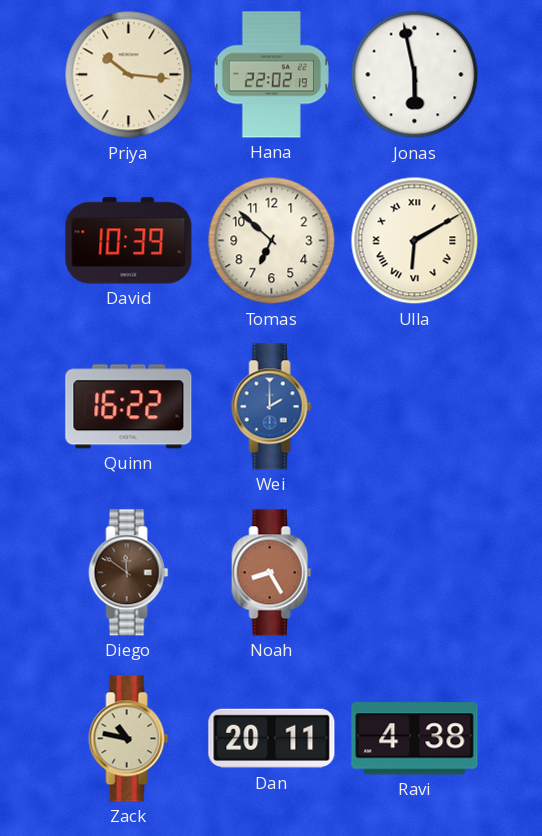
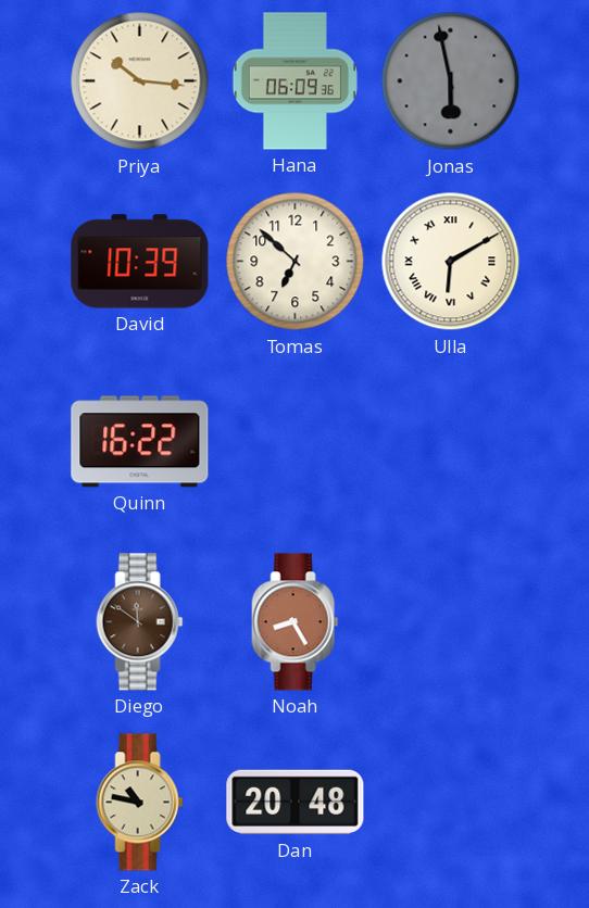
Hana: 22:02 -> 06:09
Jonas dial: white -> grey
Wei: 2:00 -> none
Dan: 20:11 -> 20:48
Ravi: 4:38 -> none
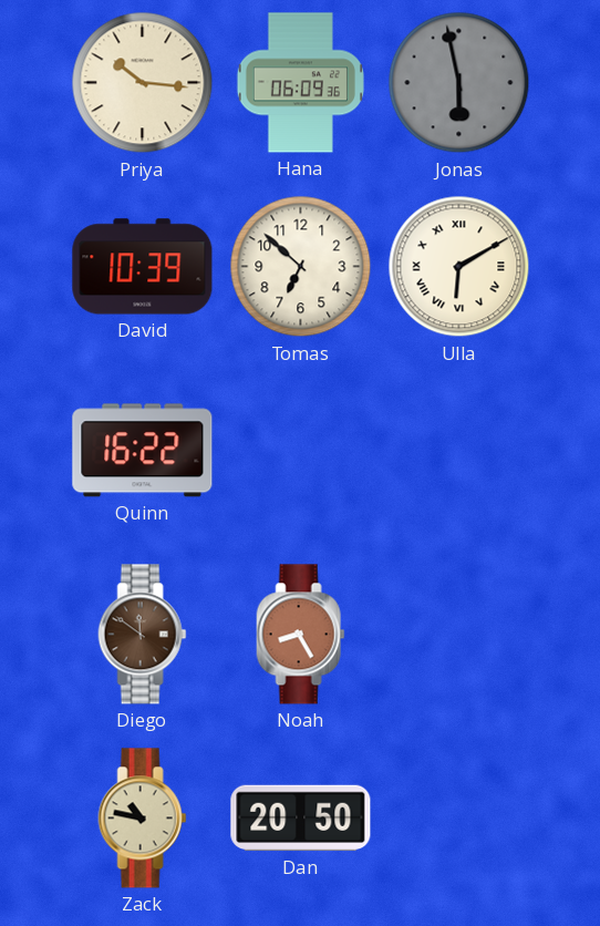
Dan: 20:48 -> 20:50
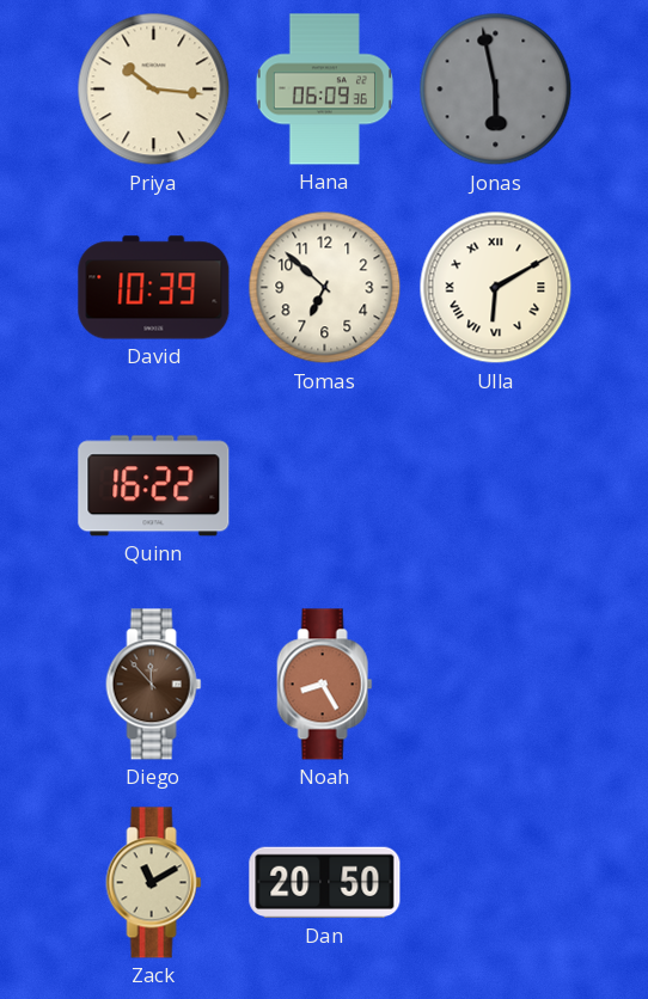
Diego: 11:51 -> 11:53
Zack: 10:47 -> 11:10
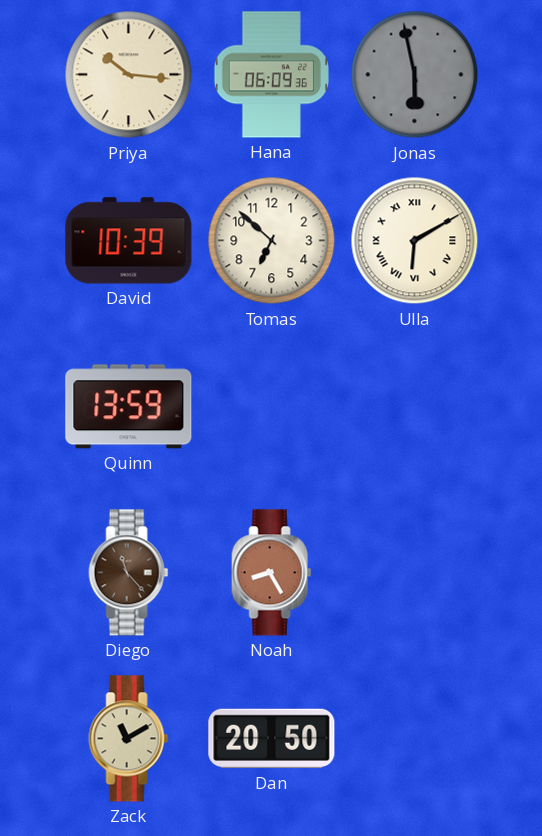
Quinn: 16:22 -> 13:59
Diego: 11:53 -> 11:23
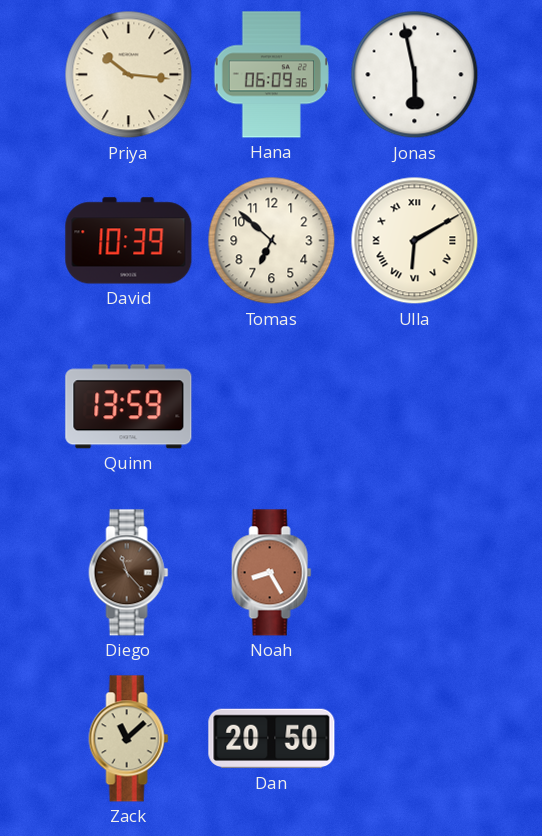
Jonas dial: grey -> white
Zack: 11:10 -> 11:08
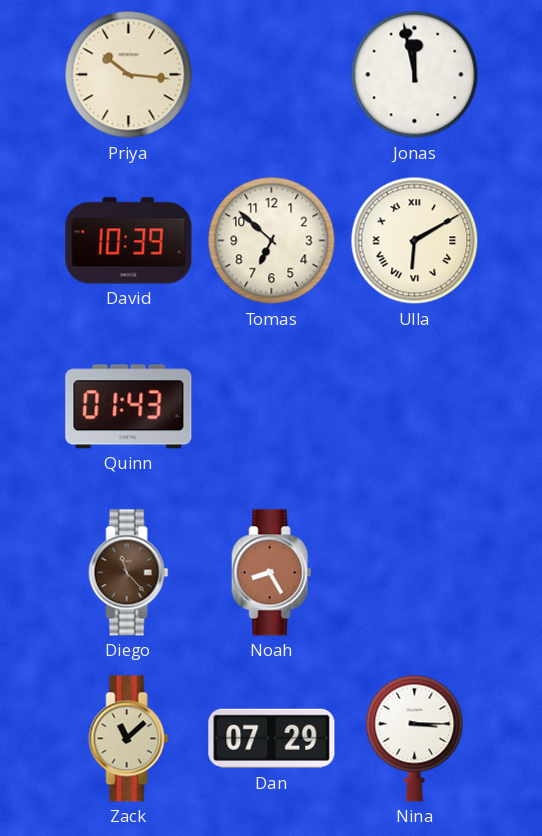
Hana: 06:09 -> none
Jonas: 5:58 -> 11:58
Quinn: 13:59 -> 01:43
Dan: 20:50 -> 07:29
Nina: none -> 3:15
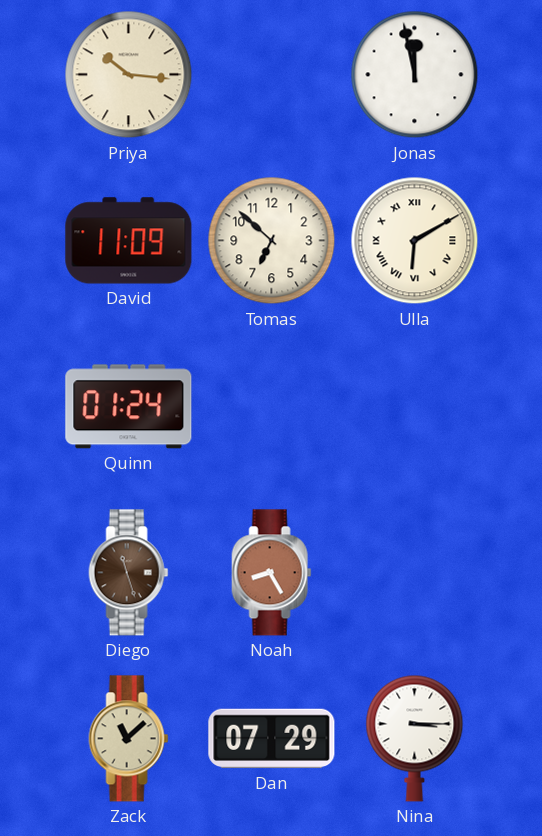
David: 10:39 -> 11:09
Quinn: 01:43 -> 01:24
Diego: 11:23 -> 11:27
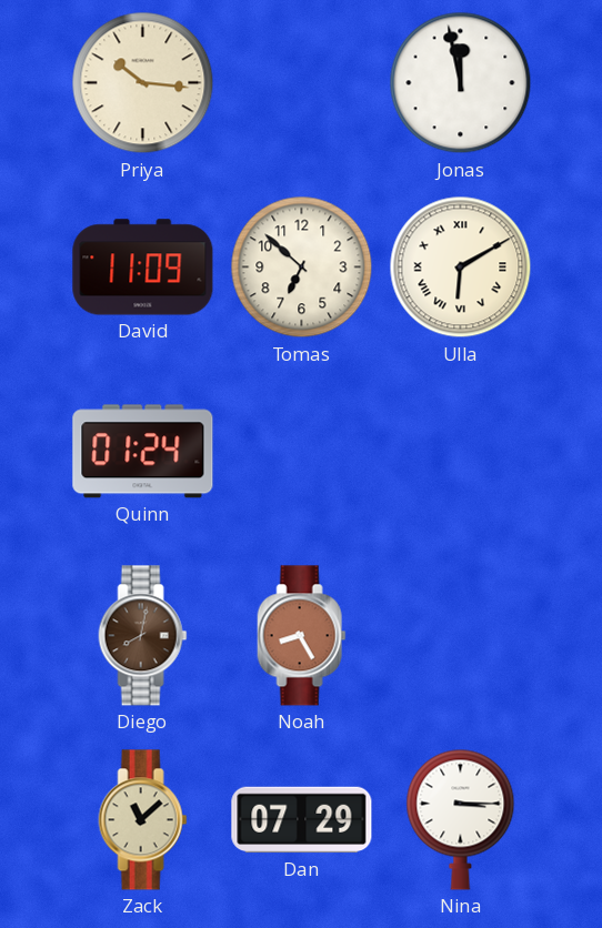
Diego: 11:27 -> 8:02
